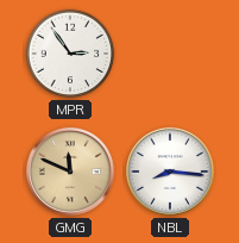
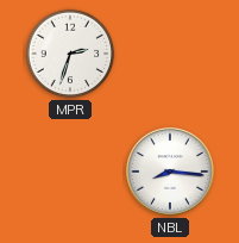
MPR: 2:54 -> 2:33
GMG: 11:49 -> none
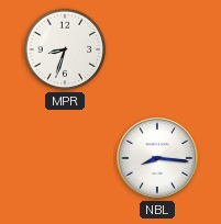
MPR: 2:33 -> 8:33
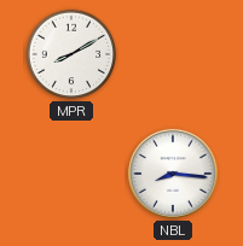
MPR: 8:33 -> 8:10
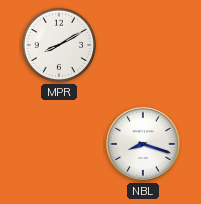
NBL: 8:16 -> 8:18
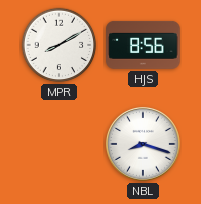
HJS: none -> 8:56
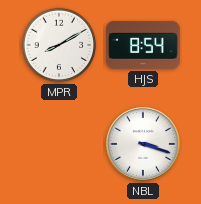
HJS: 8:56 -> 8:54
NBL: 8:18 -> 3:18
